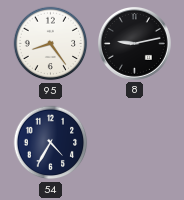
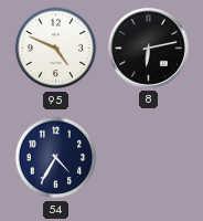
95: 8:24 -> 4:49
8: 9:13 -> 6:13
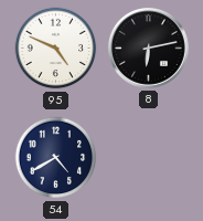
54: 4:35 -> 4:40
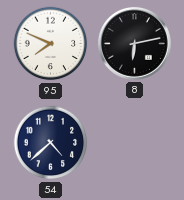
95: 4:49 -> 7:49
54: 4:40 -> 4:38
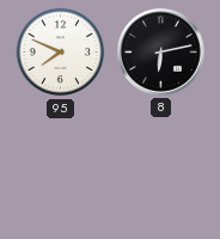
54: 4:38 -> none
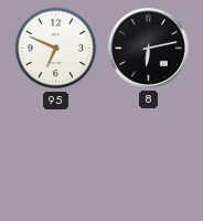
95: 7:49 -> 6:49
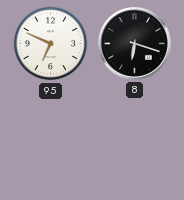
8: 6:13 -> 6:18
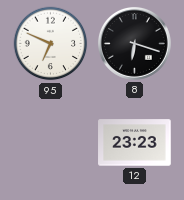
12: none -> 23:23
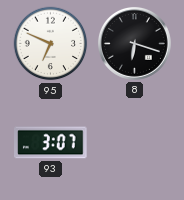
93: none -> 3:07
12: 23:23 -> none
